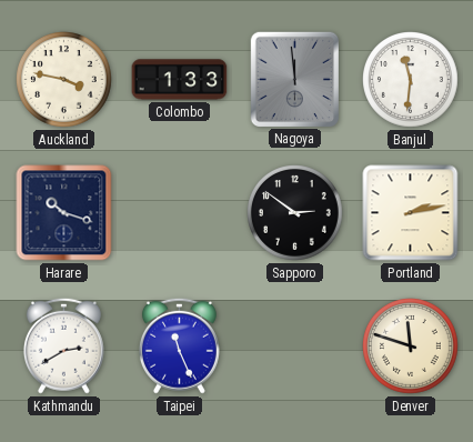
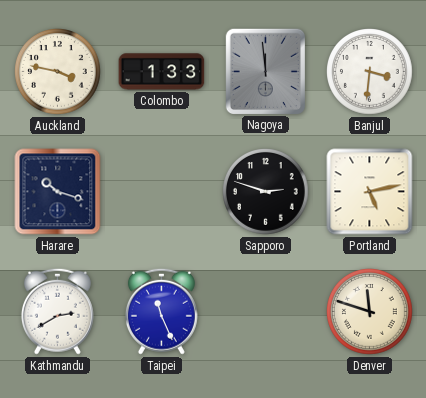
Banjul: 11:31 -> 3:31
Sapporo: 2:51 -> 2:48
Portland: 2:13 -> 5:13
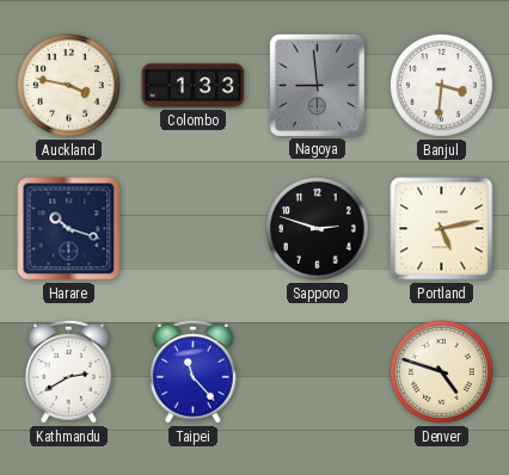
Nagoya: 11:59 -> 8:59
Taipei: 11:26 -> 11:23
Denver: 11:48 -> 4:48
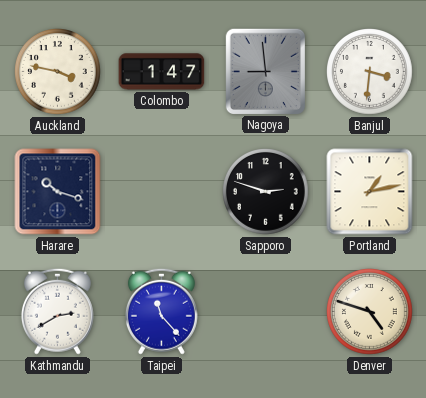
Colombo: 1:33 -> 1:47
Portland: 5:13 -> 1:13
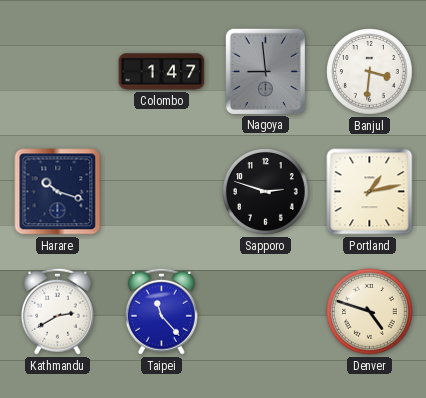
Auckland: 3:47 -> none
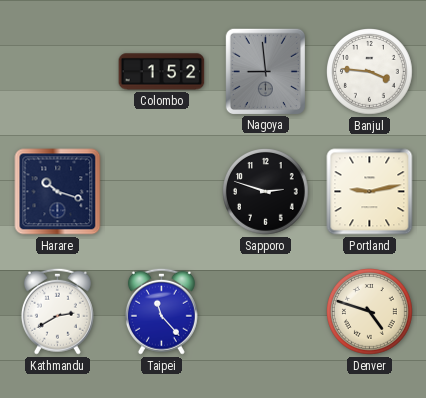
Colombo: 1:47 -> 1:52
Banjul: 3:31 -> 3:46
Portland: 1:13 -> 9:13
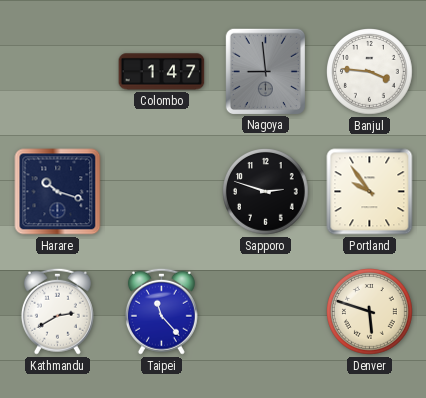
Colombo: 1:52 -> 1:47
Portland: 9:13 -> 9:54
Denver: 4:48 -> 5:48
